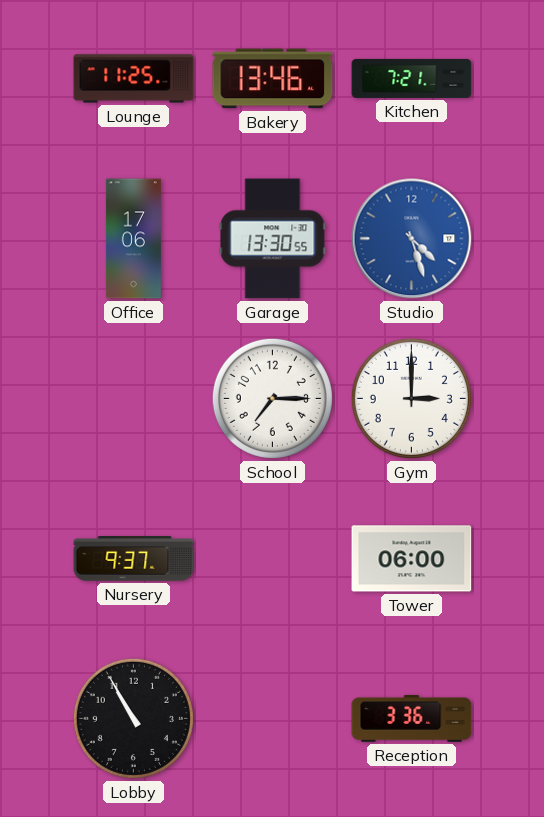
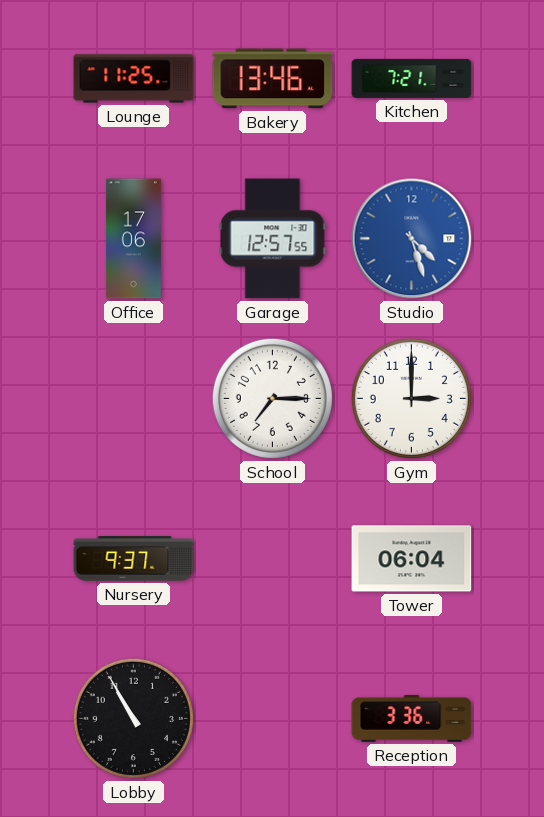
Garage: 13:30 -> 12:57
Tower: 06:00 -> 06:04
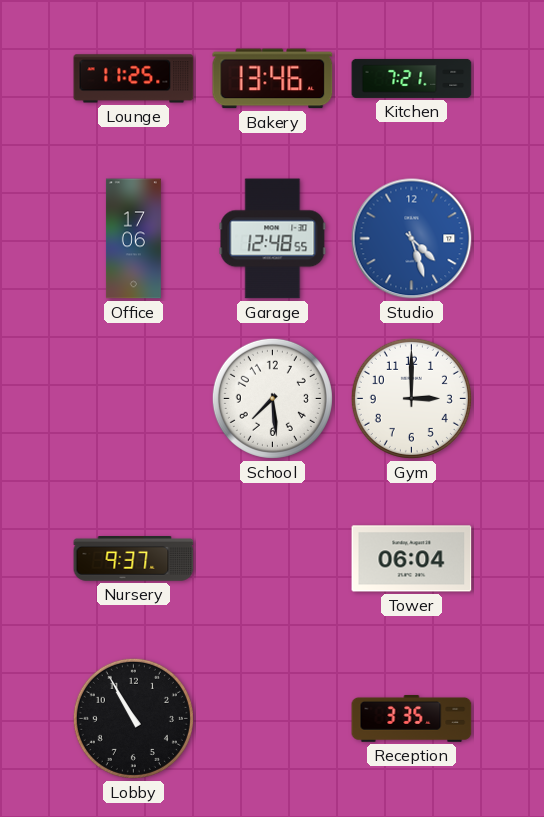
Garage: 12:57 -> 12:48
School: 7:15 -> 7:29
Reception: 3:36 -> 3:35
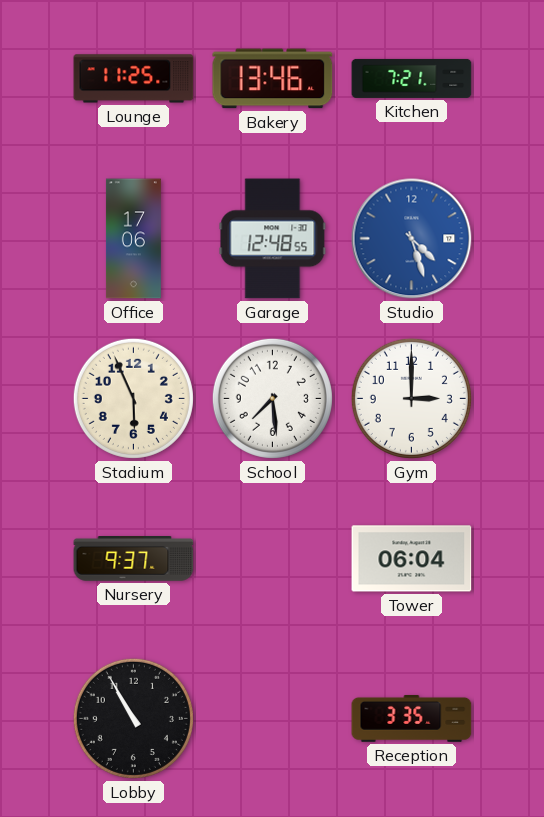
Stadium: none -> 5:56
